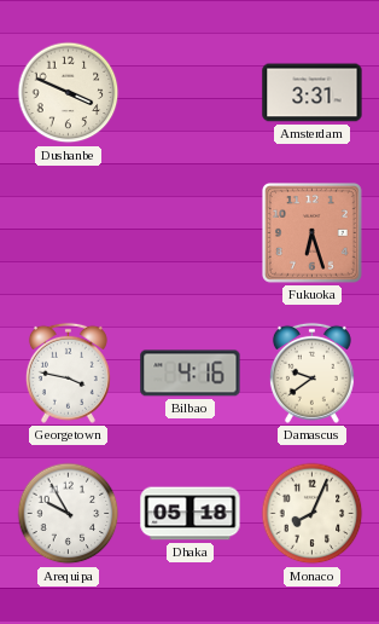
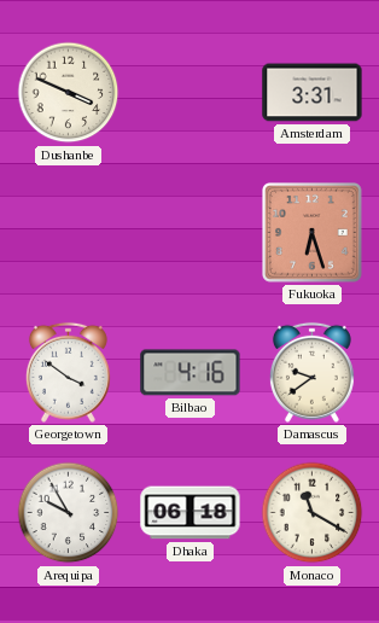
Georgetown: 3:47 -> 3:51
Dhaka: 05:18 -> 06:18
Monaco: 8:04 -> 11:20
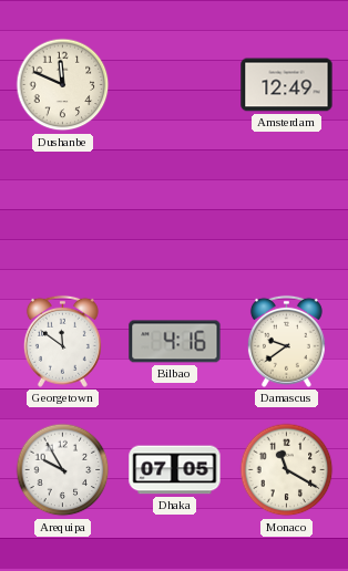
Dushanbe: 3:49 -> 11:49
Amsterdam: 3:31 -> 12:49
Fukuoka: 6:27 -> none
Georgetown: 3:51 -> 11:51
Dhaka: 06:18 -> 07:05
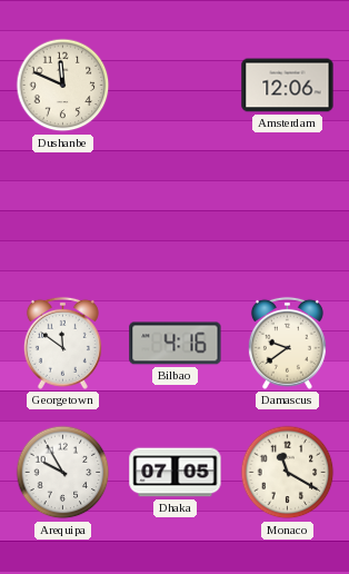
Amsterdam: 12:49 -> 12:06
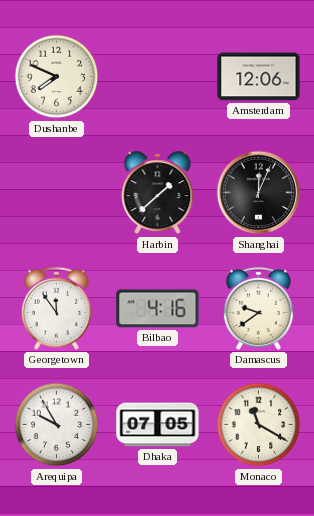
Dushanbe: 11:49 -> 7:49
Harbin: none -> 1:38
Shanghai: none -> 12:04
Georgetown: 11:51 -> 11:54
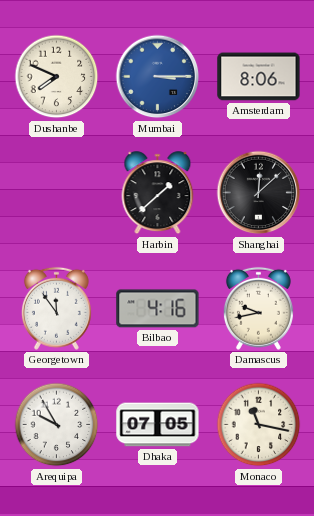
Mumbai: none -> 3:15
Amsterdam: 12:06 -> 8:06
Shanghai: 12:04 -> 12:08
Damascus: 9:39 -> 9:43
Monaco: 11:20 -> 11:17
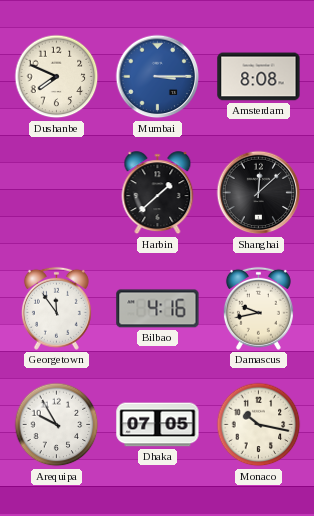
Amsterdam: 8:06 -> 8:08
Monaco: 11:17 -> 10:17
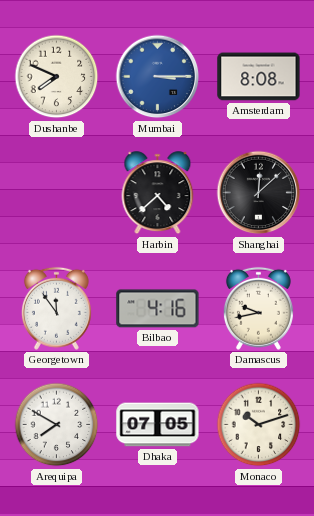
Harbin: 1:38 -> 4:38
Arequipa: 9:55 -> 7:50
Monaco: 10:17 -> 10:12
